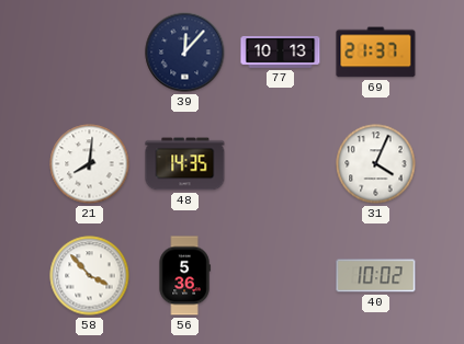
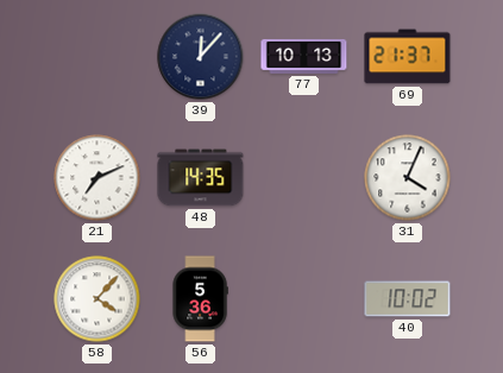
21: 8:01 -> 7:11
58: 3:53 -> 4:07
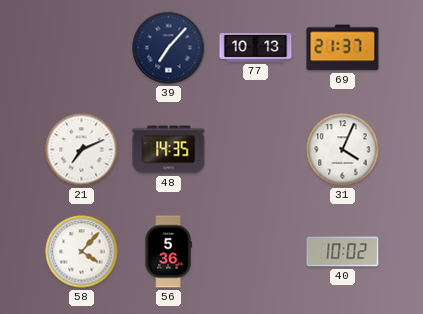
39: 12:07 -> 7:07
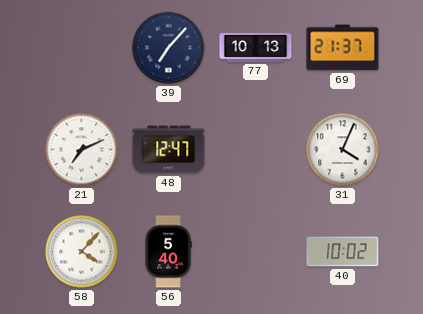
48: 14:35 -> 12:47
56: 5:36 -> 5:40
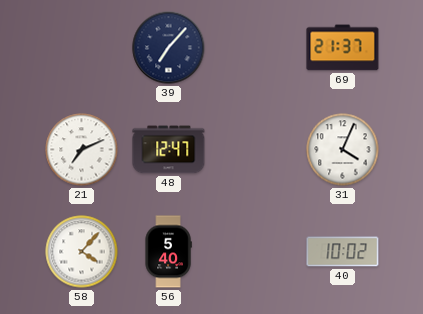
77: 10:13 -> none
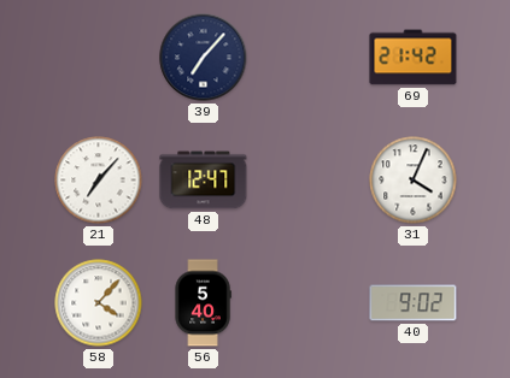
69: 21:37 -> 21:42
21: 7:11 -> 7:07
40: 10:02 -> 9:02
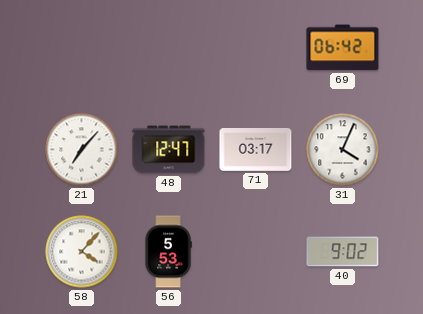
39: 7:07 -> none
69: 21:42 -> 06:42
71: none -> 03:17
56: 5:40 -> 5:53
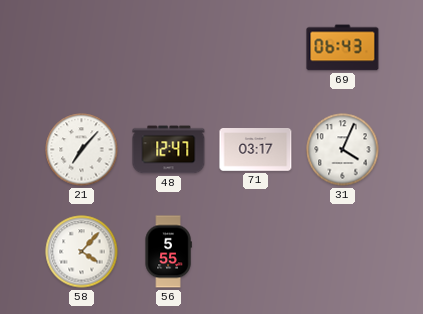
69: 06:42 -> 06:43
56: 5:53 -> 5:55
40: 9:02 -> none
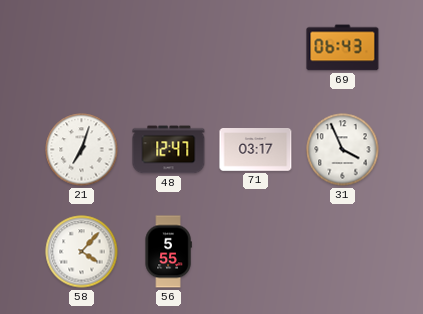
21: 7:07 -> 7:03
31: 4:04 -> 3:56
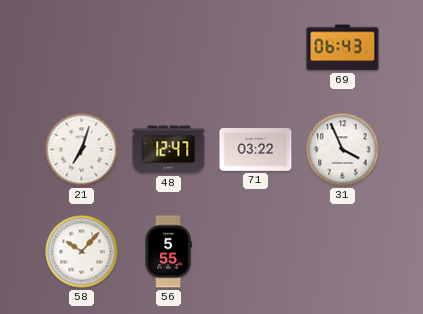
71: 03:17 -> 03:22
58: 4:07 -> 10:07
